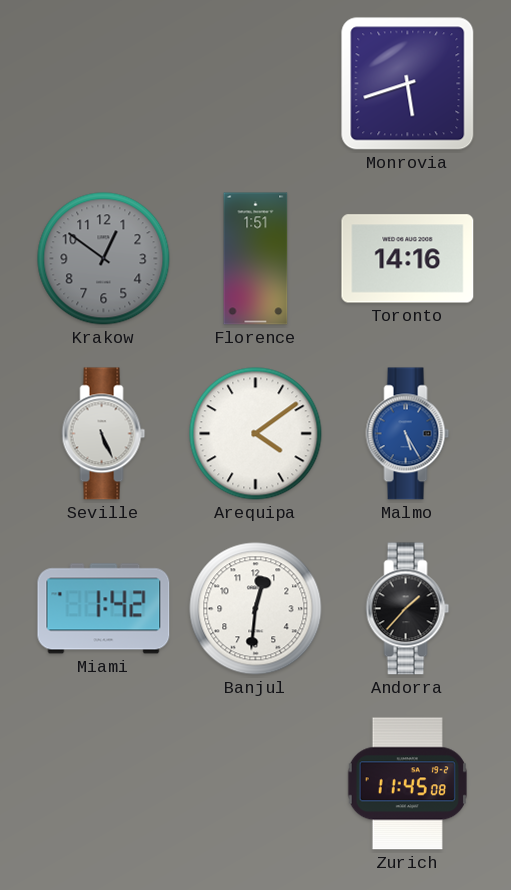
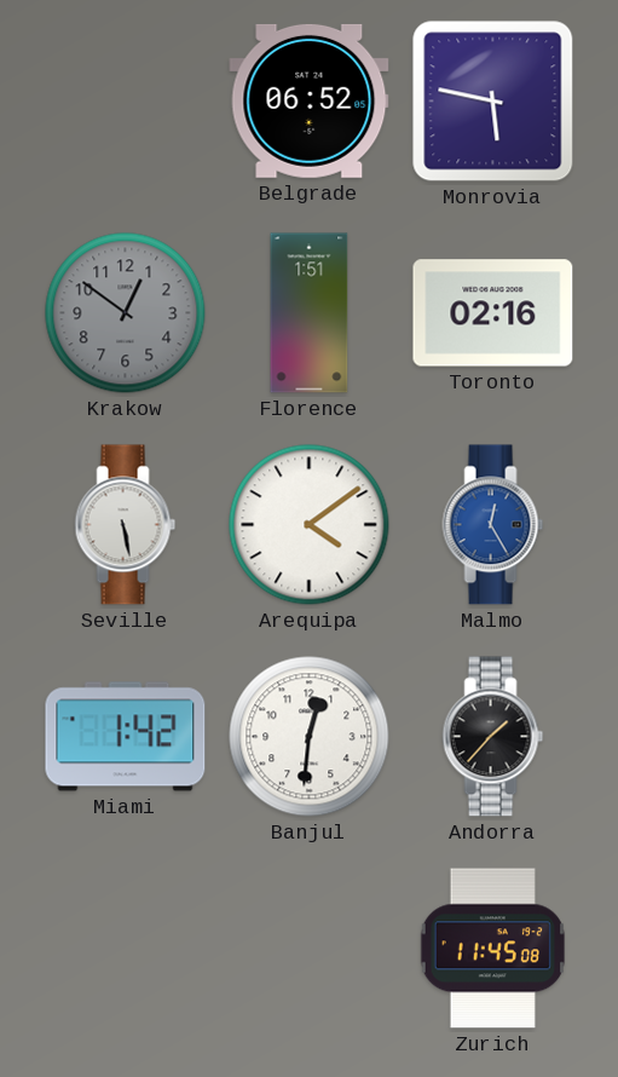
Belgrade: none -> 06:52
Monrovia: 5:42 -> 5:47
Toronto: 14:16 -> 02:16
Seville: 5:26 -> 5:28
Malmo: 5:25 -> 12:25
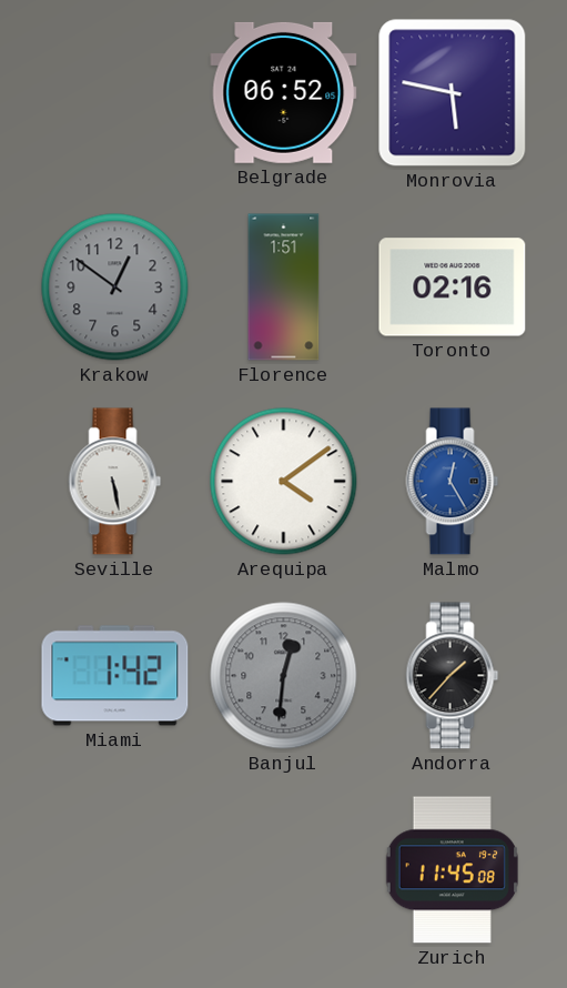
Banjul dial: white -> grey
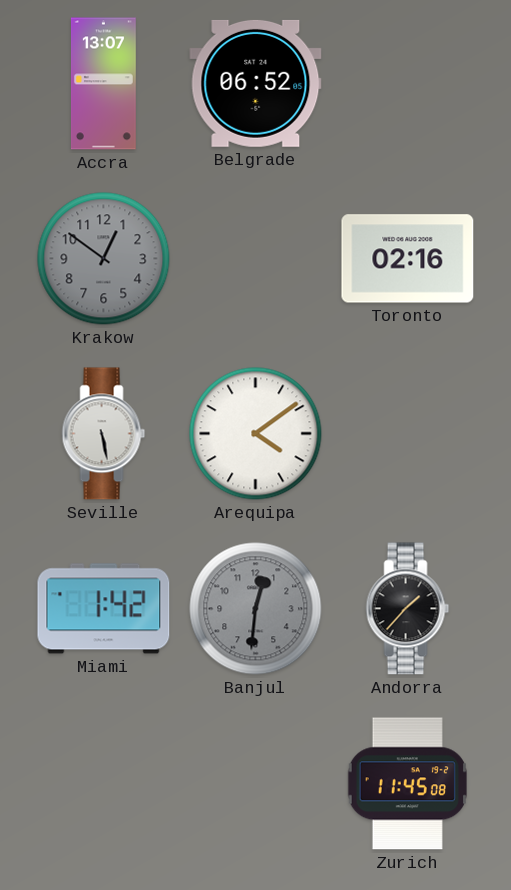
Accra: none -> 13:07
Monrovia: 5:47 -> none
Florence: 1:51 -> none
Malmo: 12:25 -> none
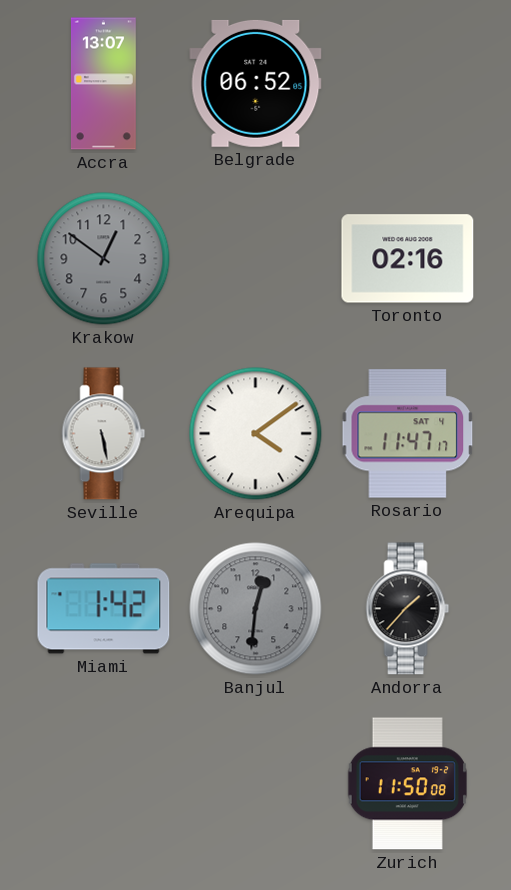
Rosario: none -> 11:47
Zurich: 11:45 -> 11:50
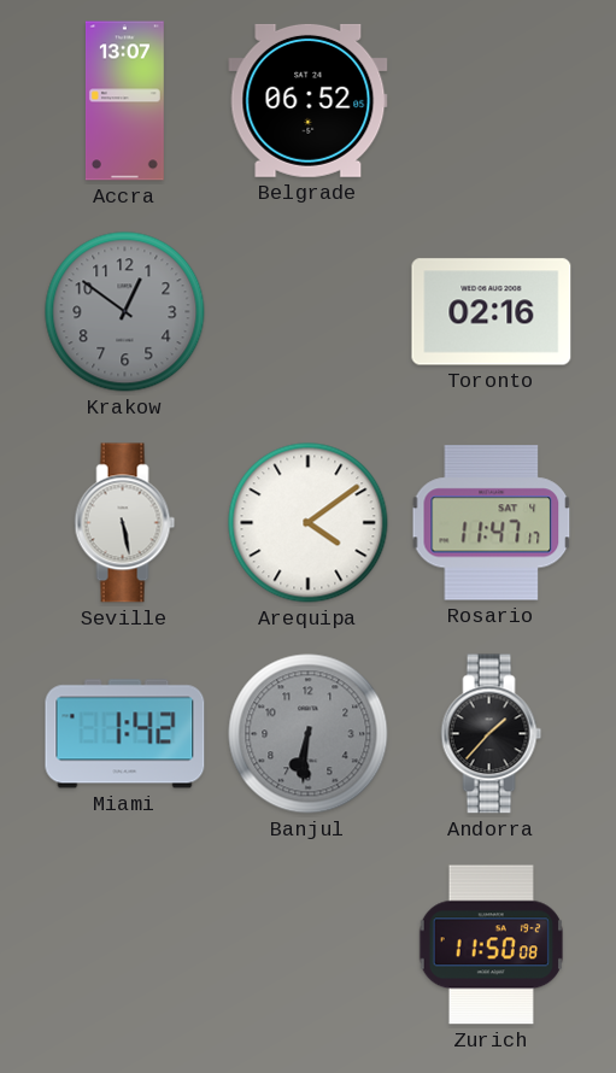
Banjul: 12:31 -> 6:31
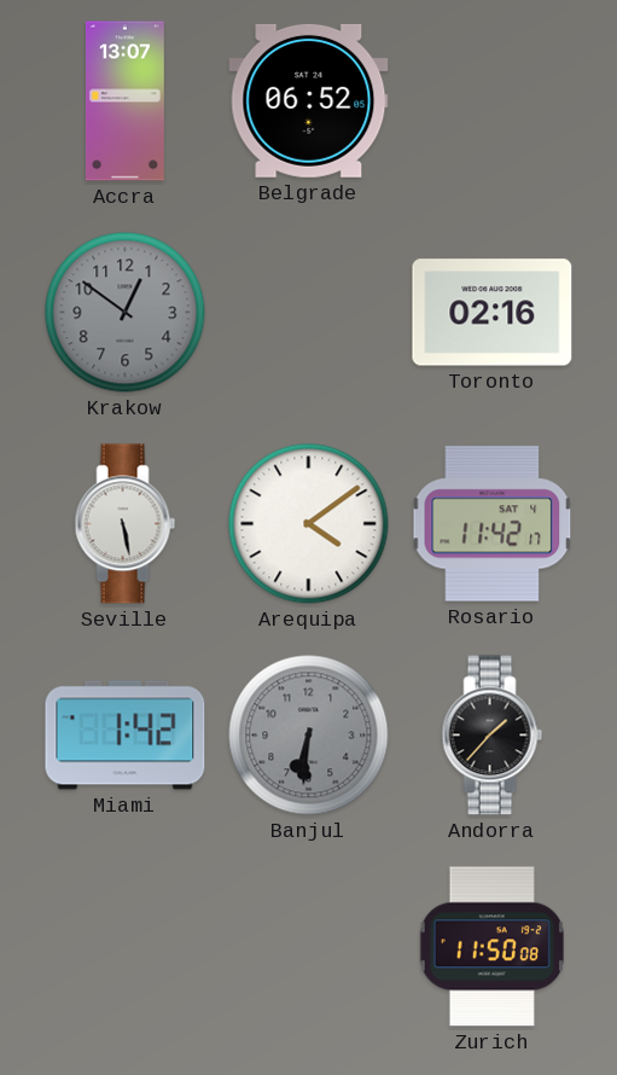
Rosario: 11:47 -> 11:42
